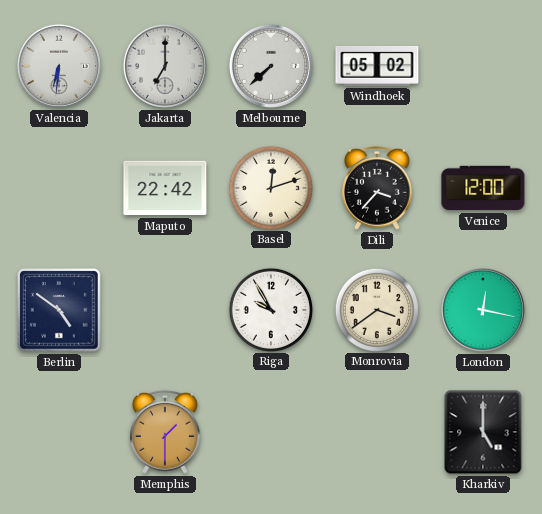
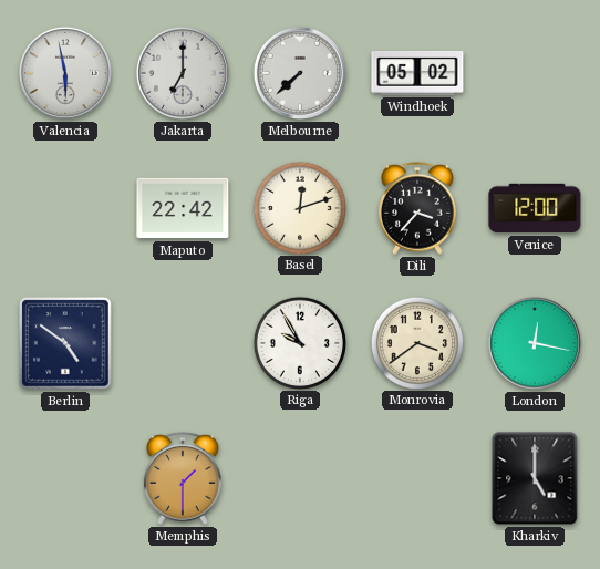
Valencia: 6:31 -> 5:58
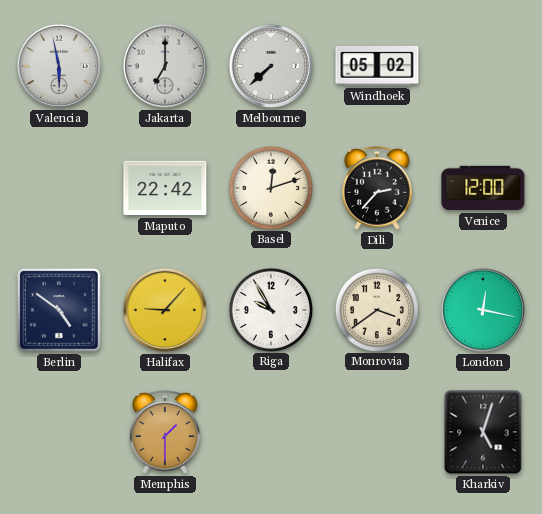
Dili: 3:37 -> 2:37
Halifax: none -> 9:07
Kharkiv: 5:00 -> 5:03
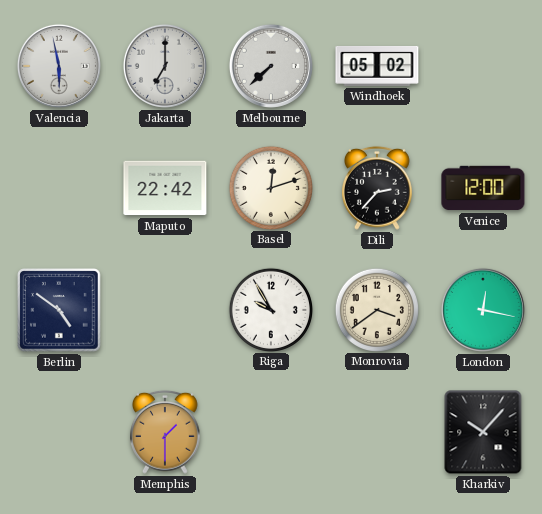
Halifax: 9:07 -> none
Kharkiv: 5:03 -> 10:07
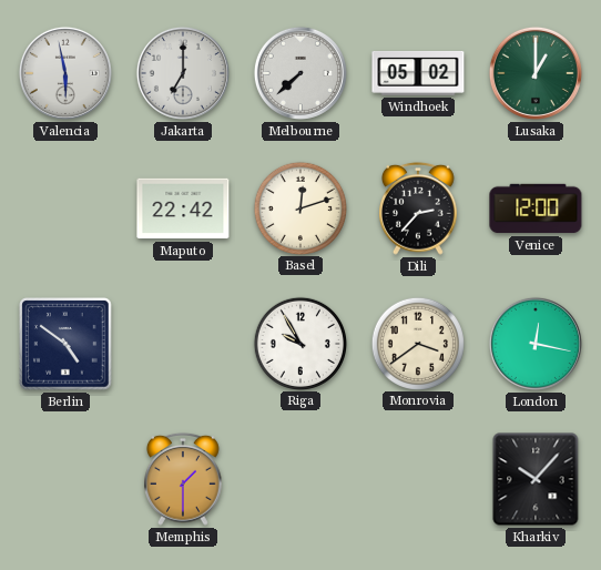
Lusaka: none -> 1:00
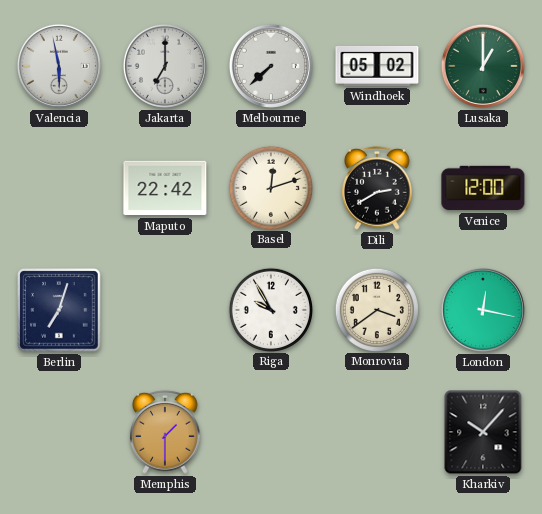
Dili: 2:37 -> 2:40
Berlin: 4:51 -> 7:03
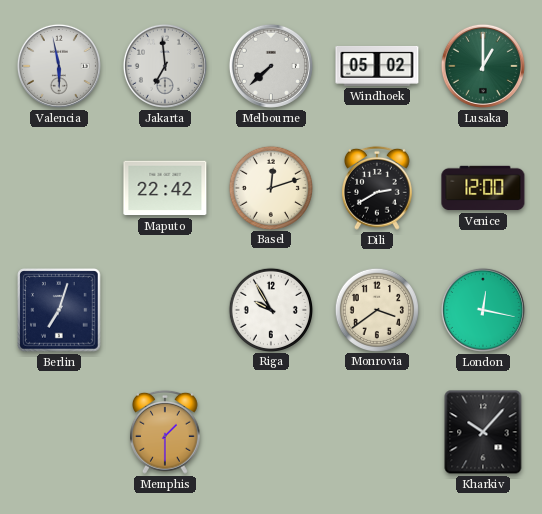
Jakarta: 7:00 -> 6:59
